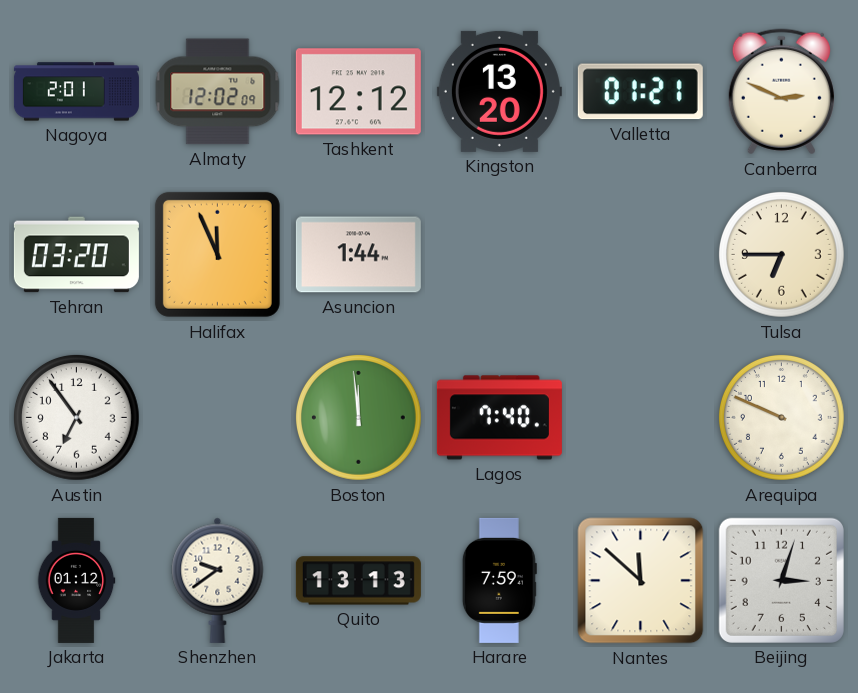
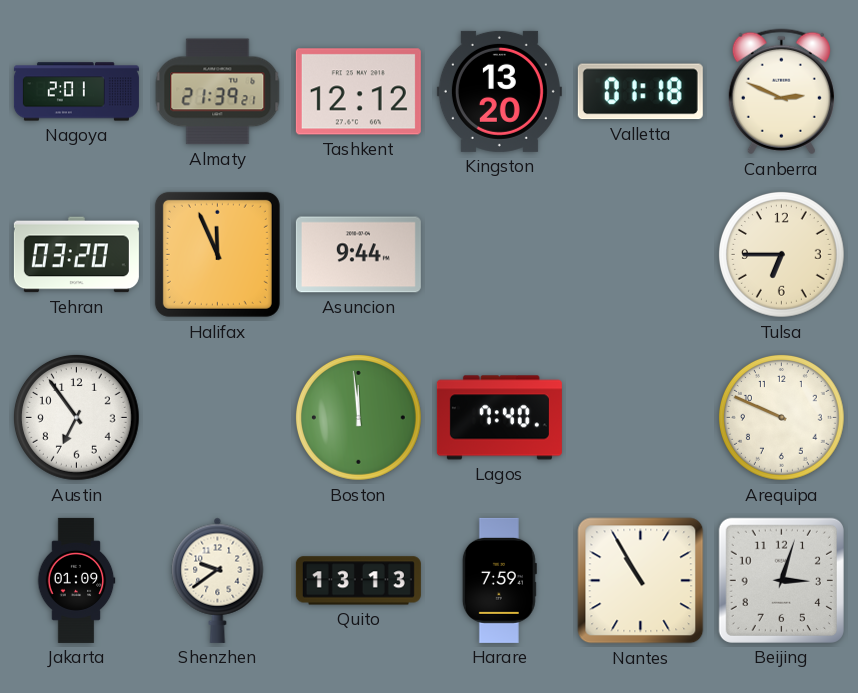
Almaty: 12:02 -> 21:39
Valletta: 01:21 -> 01:18
Asuncion: 1:44 -> 9:44
Jakarta: 01:12 -> 01:09
Nantes: 11:52 -> 10:55
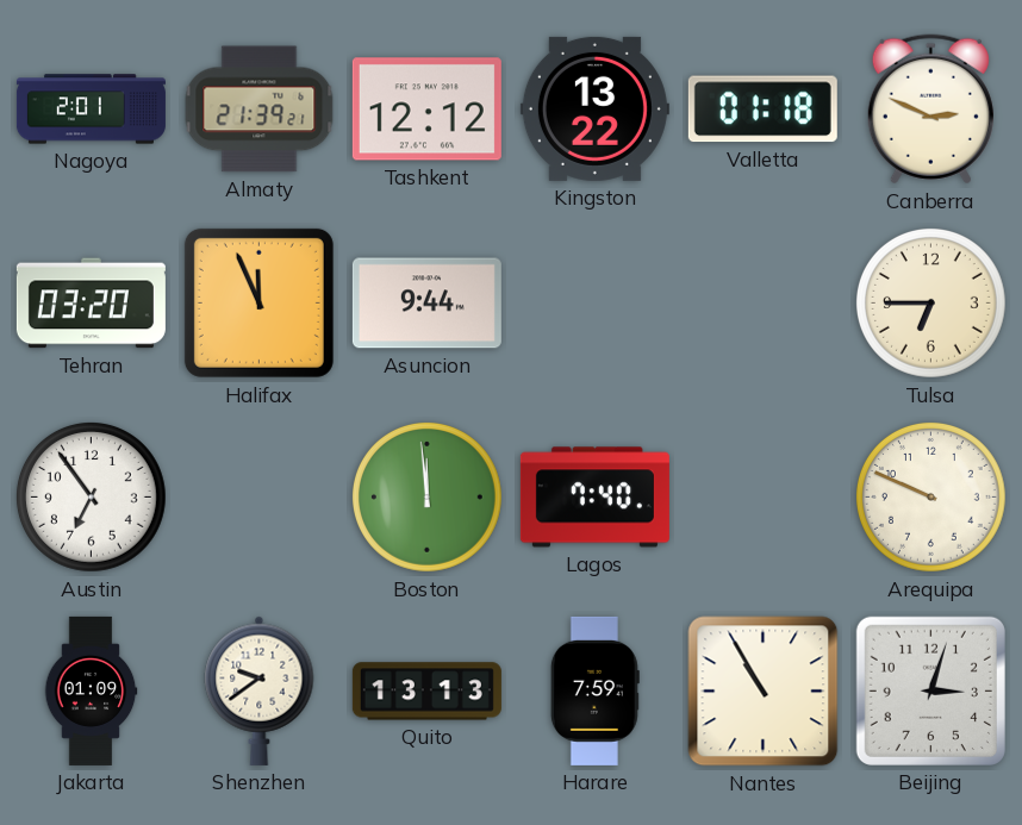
Kingston: 13:20 -> 13:22
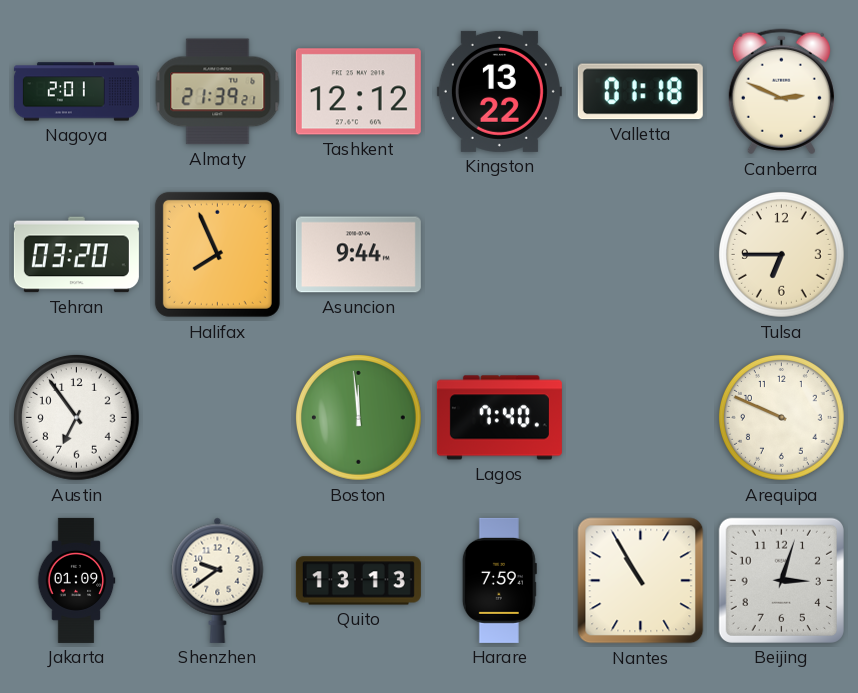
Halifax: 11:56 -> 7:56
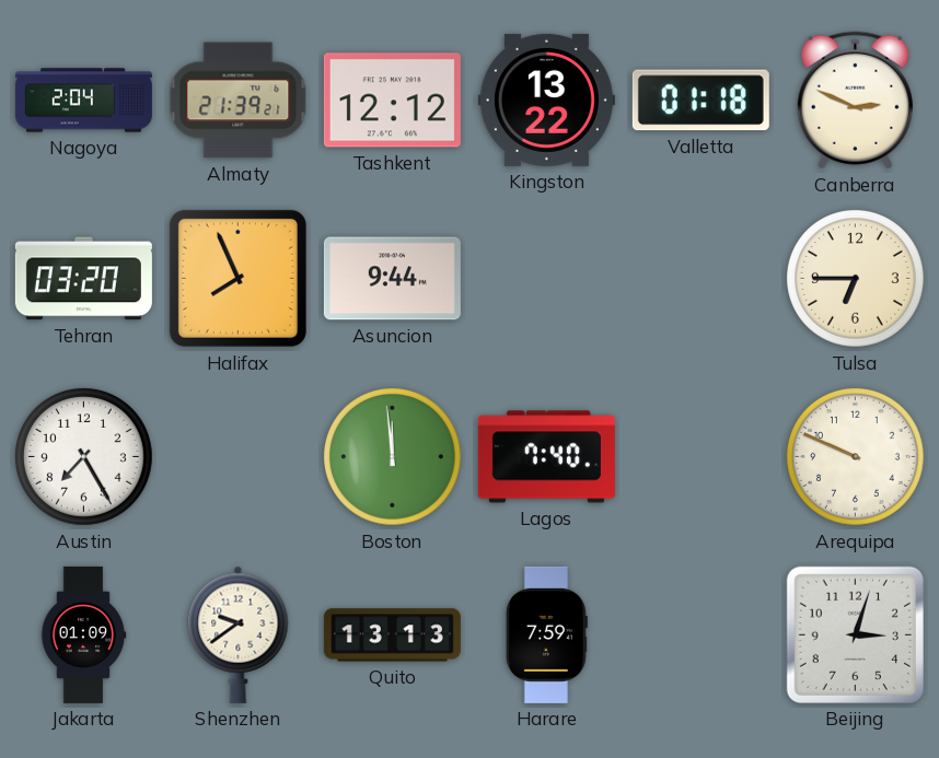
Nagoya: 2:01 -> 2:04
Austin: 6:54 -> 7:25
Nantes: 10:55 -> none
